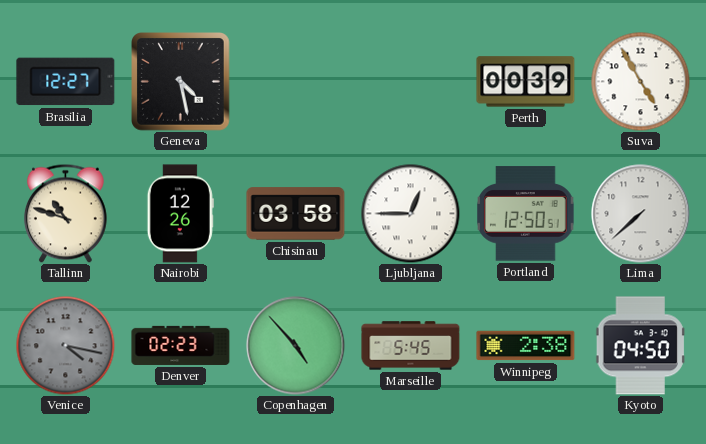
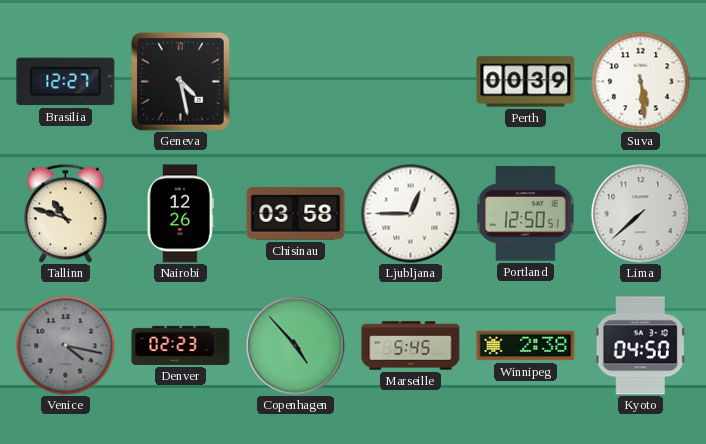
Suva: 4:55 -> 5:29
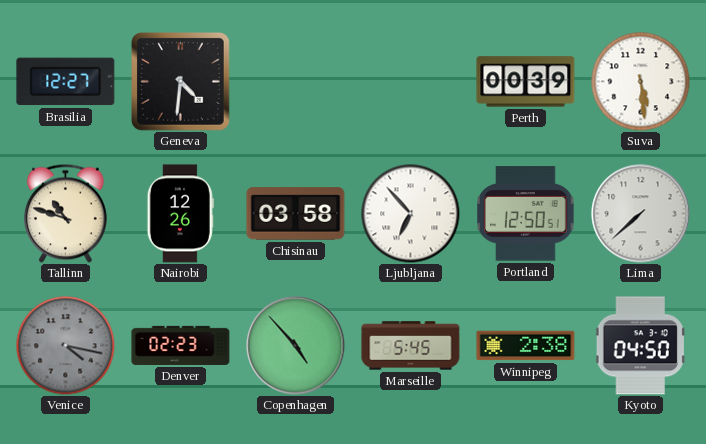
Geneva: 4:28 -> 4:31
Ljubljana: 12:45 -> 6:53
